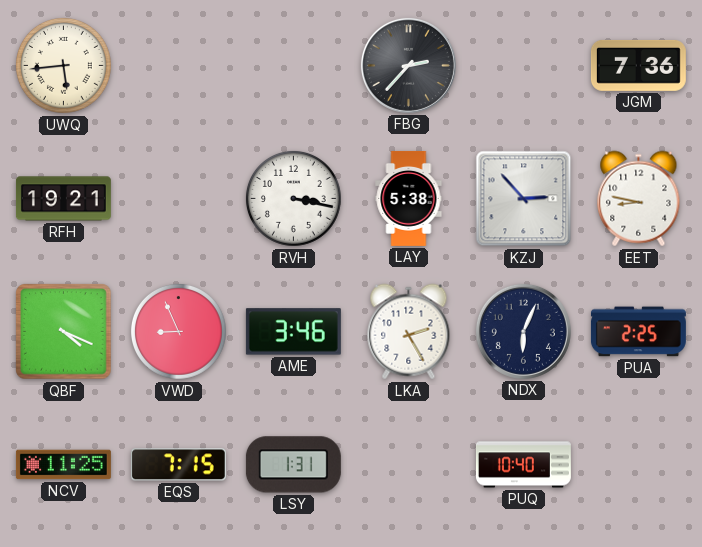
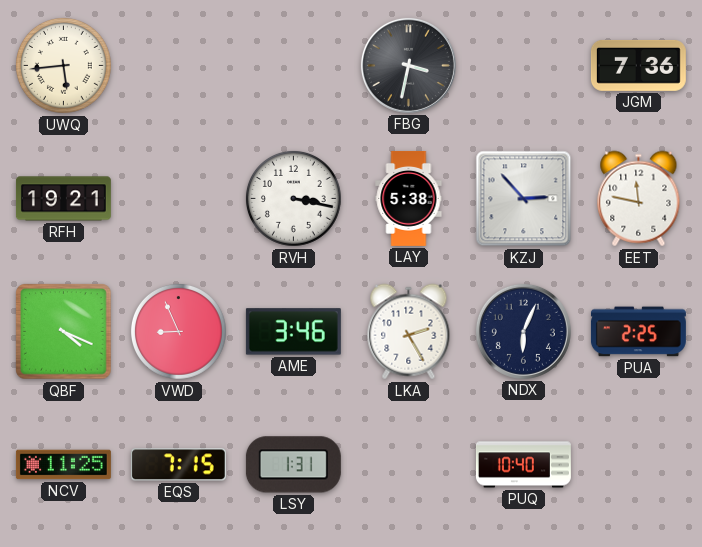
FBG: 2:37 -> 3:32
EET: 8:47 -> 11:47
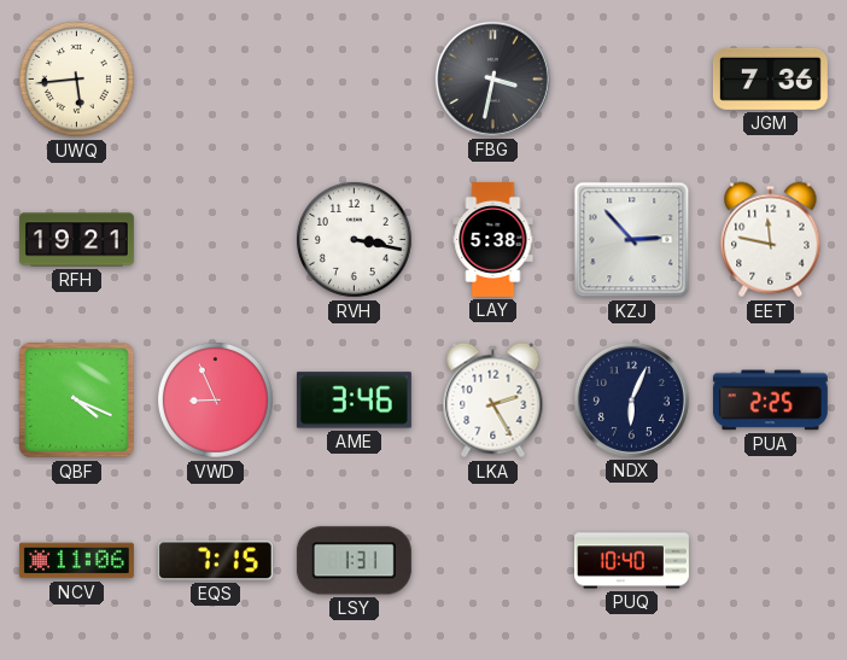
NCV: 11:25 -> 11:06
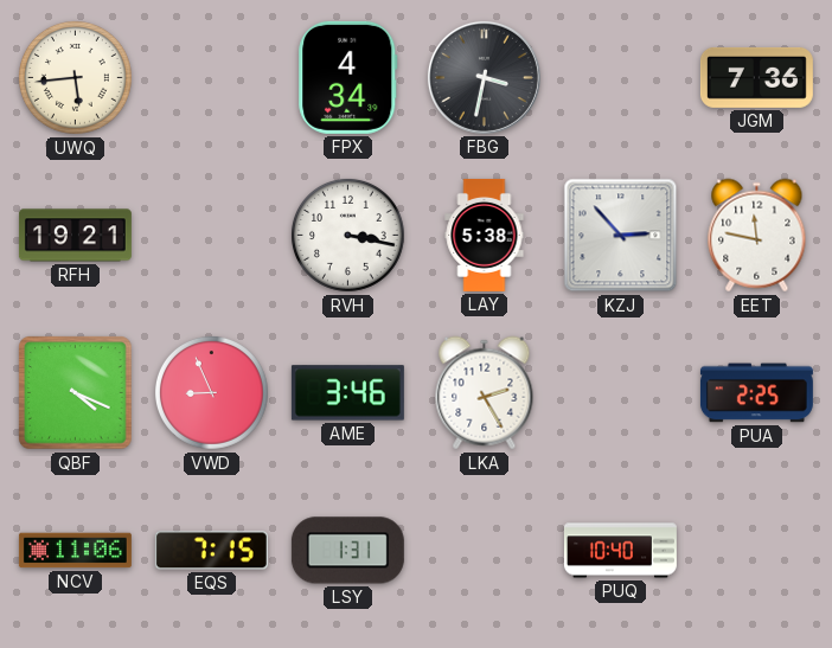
FPX: none -> 4:34
NDX: 6:04 -> none
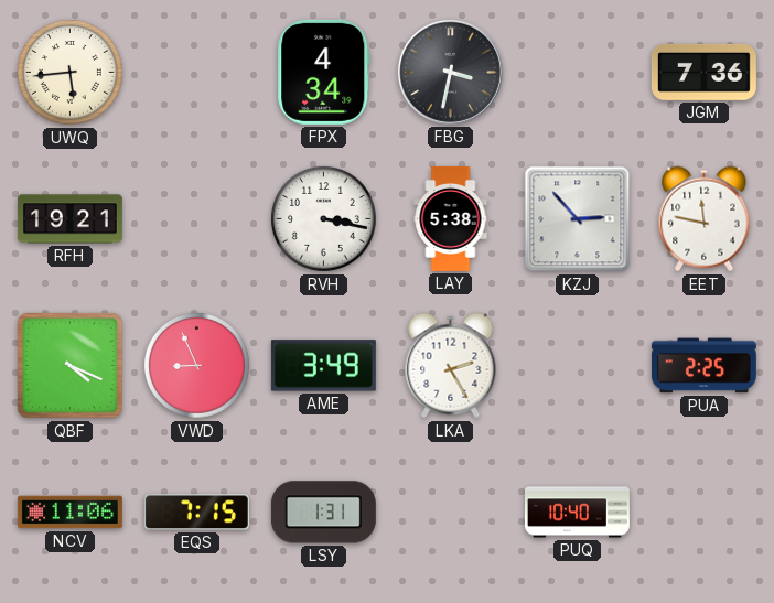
AME: 3:46 -> 3:49
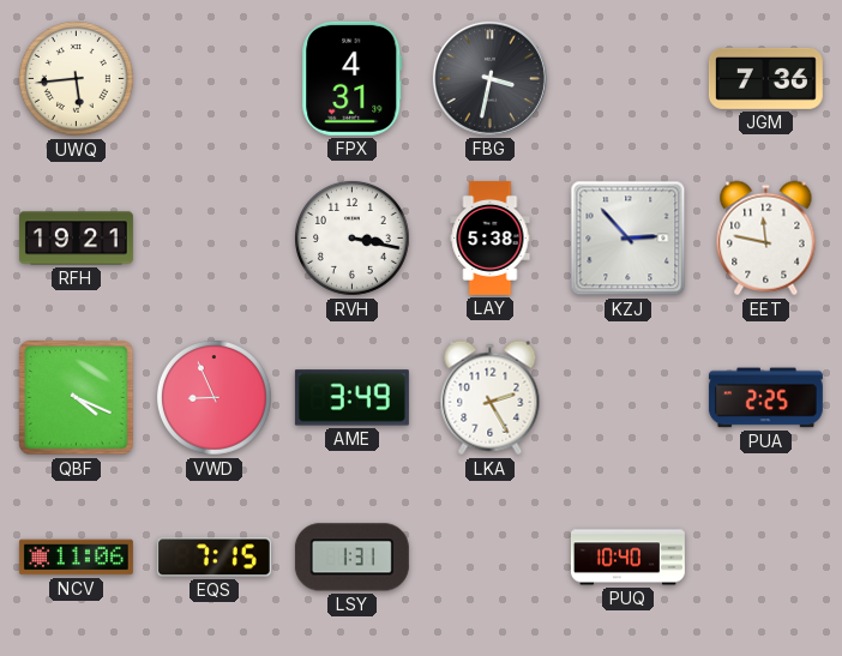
FPX: 4:34 -> 4:31
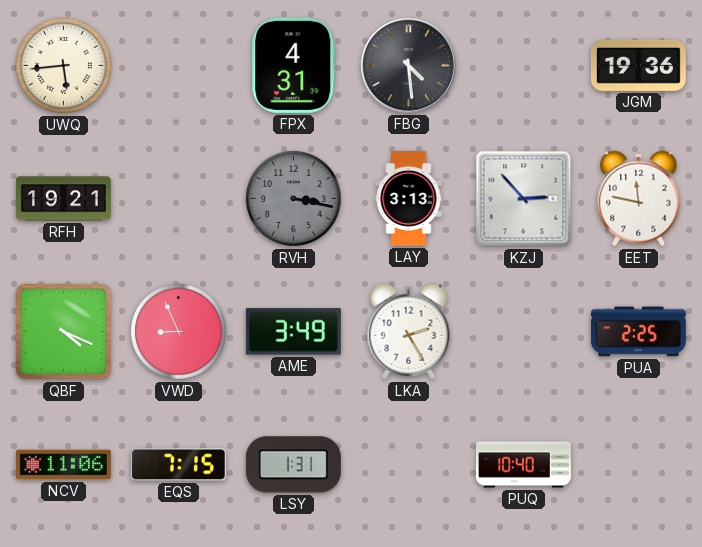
FBG: 3:32 -> 4:29
JGM: 7:36 -> 19:36
RVH dial: white -> grey
LAY: 5:38 -> 3:13
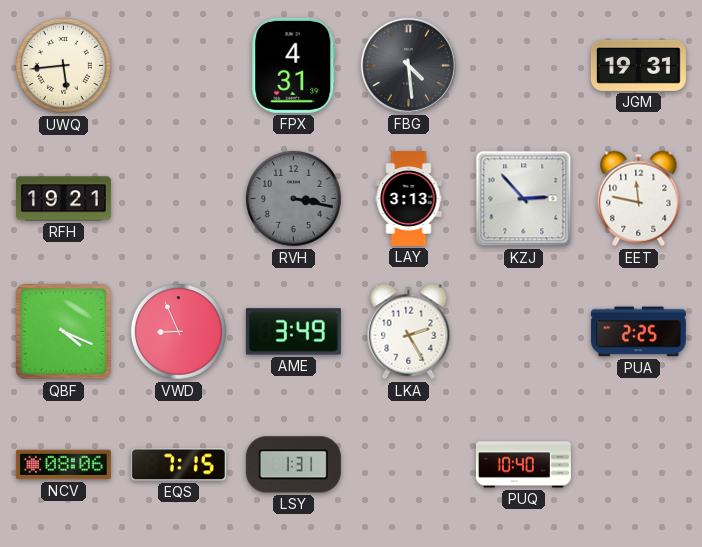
JGM: 19:36 -> 19:31
NCV: 11:06 -> 08:06
